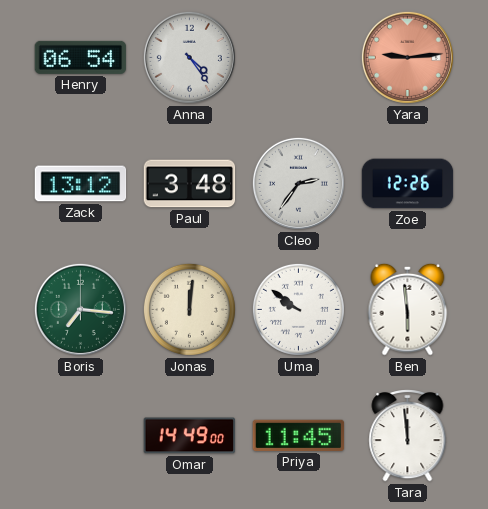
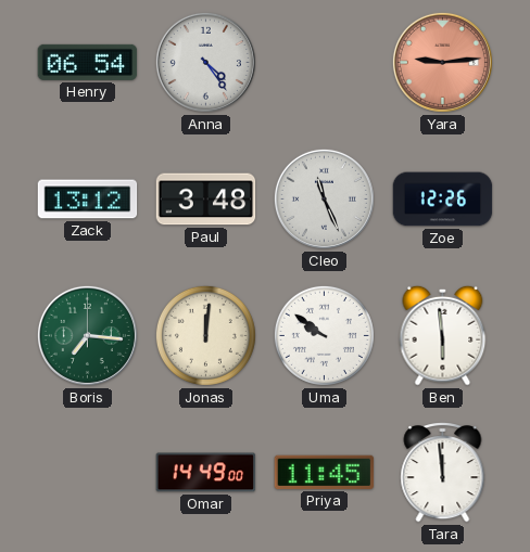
Cleo: 2:36 -> 11:26
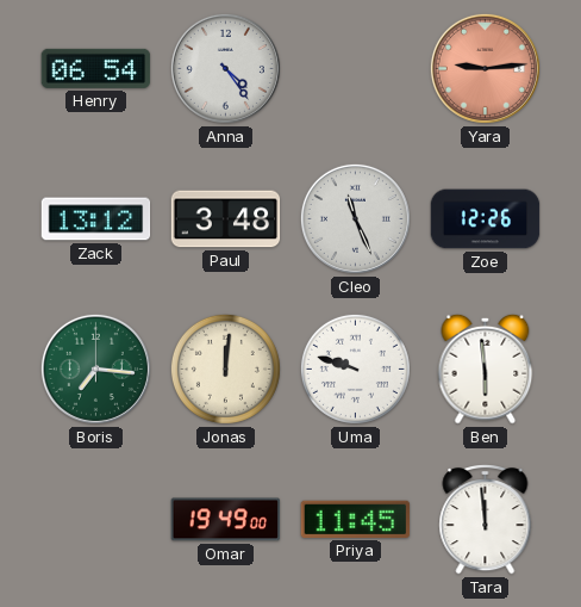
Uma: 9:51 -> 9:48
Omar: 14:49 -> 19:49
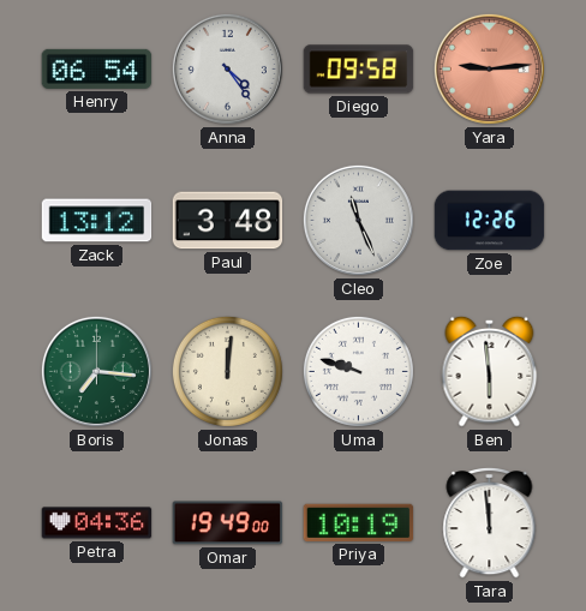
Diego: none -> 09:58
Petra: none -> 04:36
Priya: 11:45 -> 10:19
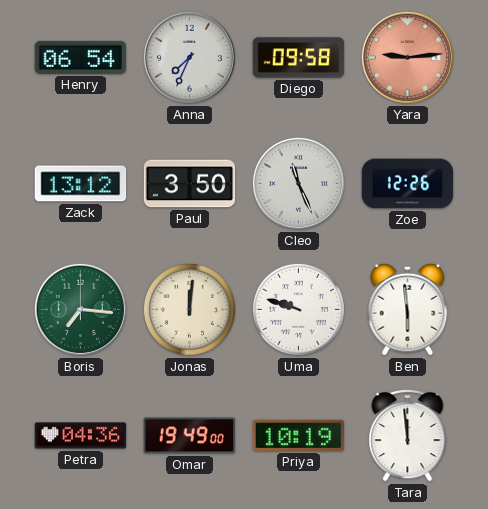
Anna: 4:24 -> 7:34
Paul: 3:48 -> 3:50
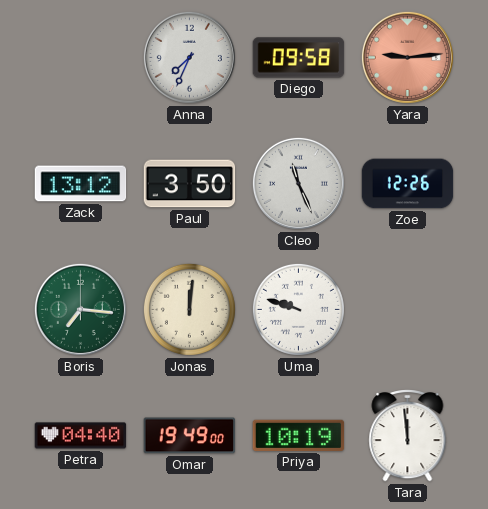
Henry: 06:54 -> none
Ben: 5:59 -> none
Petra: 04:36 -> 04:40
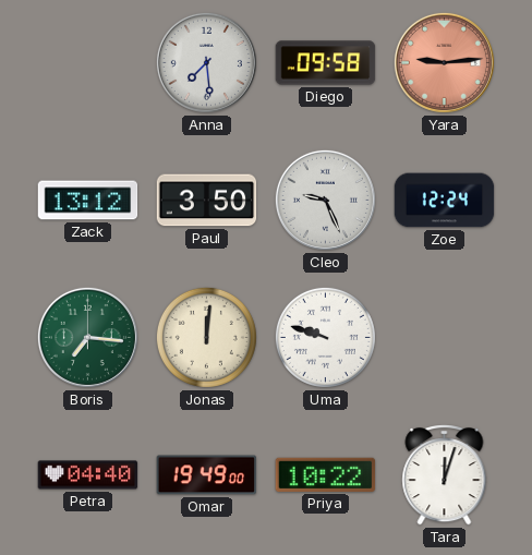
Anna: 7:34 -> 7:29
Cleo: 11:26 -> 9:26
Zoe: 12:26 -> 12:24
Priya: 10:19 -> 10:22
Tara: 11:59 -> 12:03
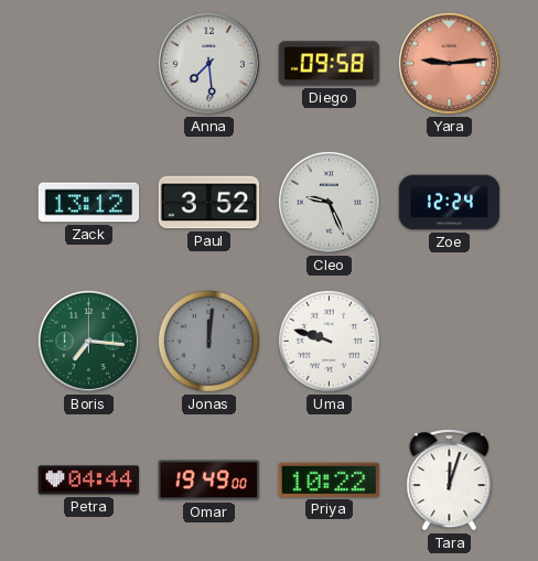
Paul: 3:50 -> 3:52
Jonas dial: cream -> grey
Petra: 04:40 -> 04:44
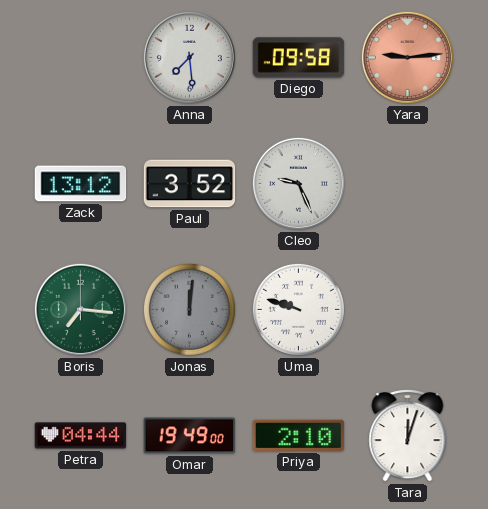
Zoe: 12:24 -> none
Priya: 10:22 -> 2:10
